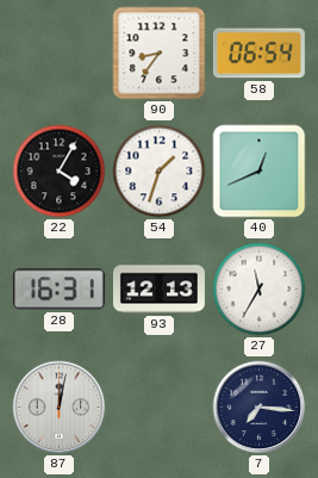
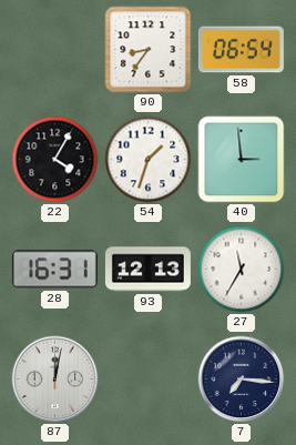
40: 12:41 -> 2:59
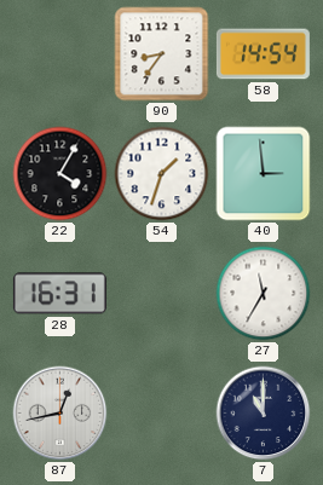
58: 06:54 -> 14:54
93: 12:13 -> none
87: 12:02 -> 12:43
7: 7:16 -> 11:00
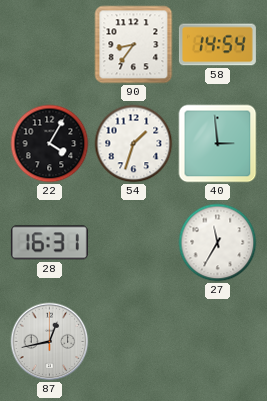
7: 11:00 -> none
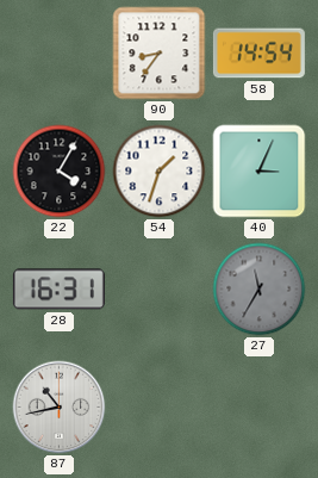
40: 2:59 -> 3:04
27 dial: white -> grey
87: 12:43 -> 10:43
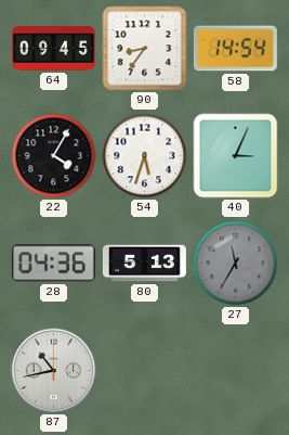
64: none -> 09:45
54: 1:33 -> 5:33
28: 16:31 -> 04:36
80: none -> 5:13
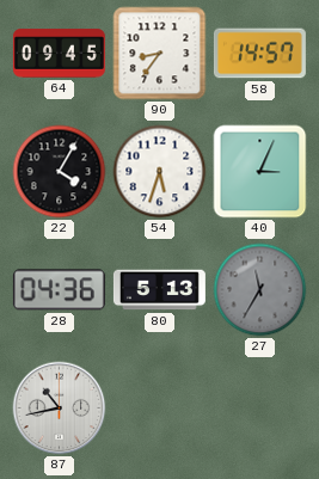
58: 14:54 -> 14:57
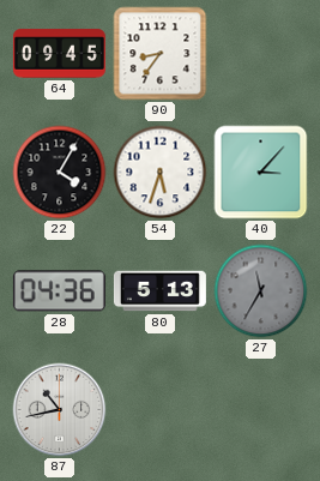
58: 14:57 -> none
40: 3:04 -> 3:07
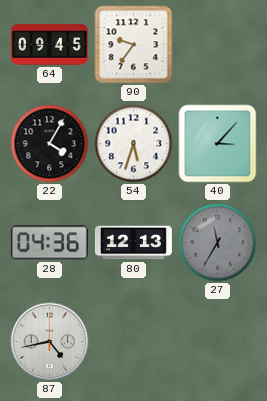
90: 8:36 -> 9:36
80: 5:13 -> 12:13
87: 10:43 -> 4:43
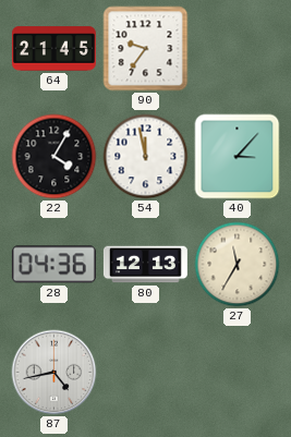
64: 09:45 -> 21:45
54: 5:33 -> 11:58
27 dial: grey -> cream
